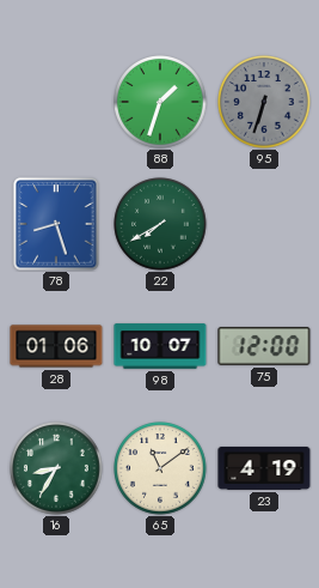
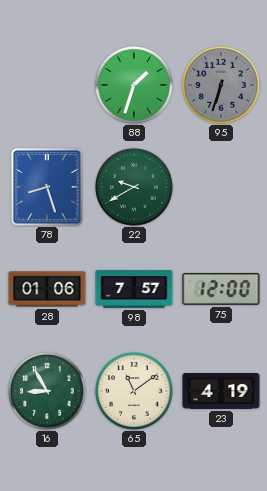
22: 7:40 -> 9:40
98: 10:07 -> 7:57
16: 8:35 -> 8:55
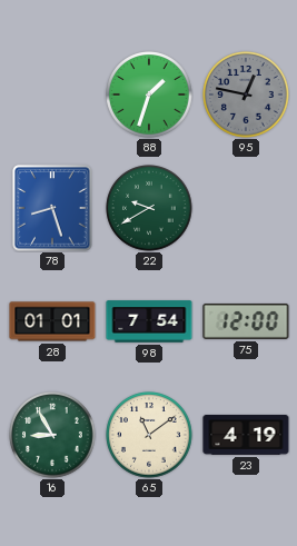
95: 6:33 -> 12:47
28: 01:06 -> 01:01
98: 7:57 -> 7:54
